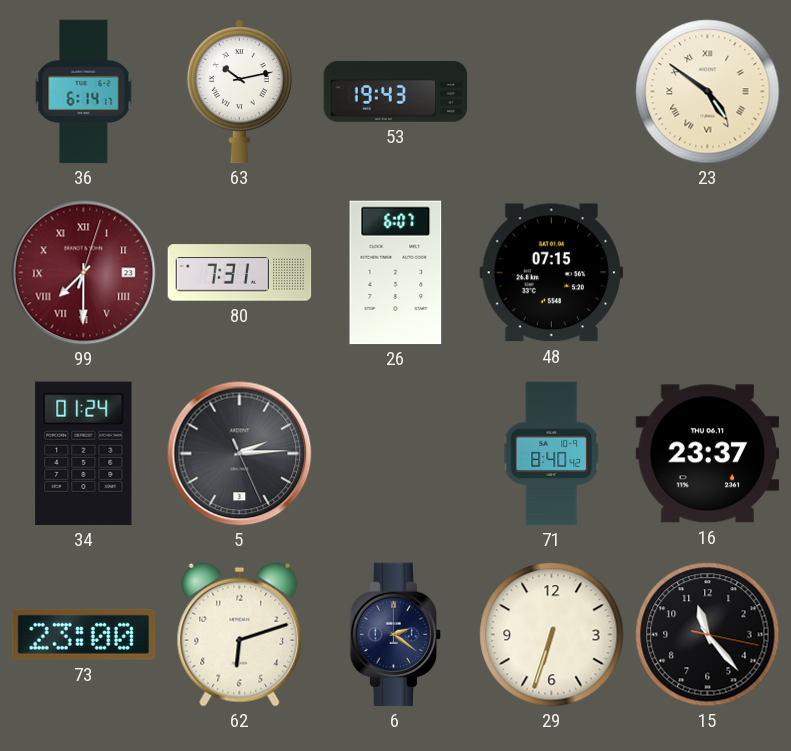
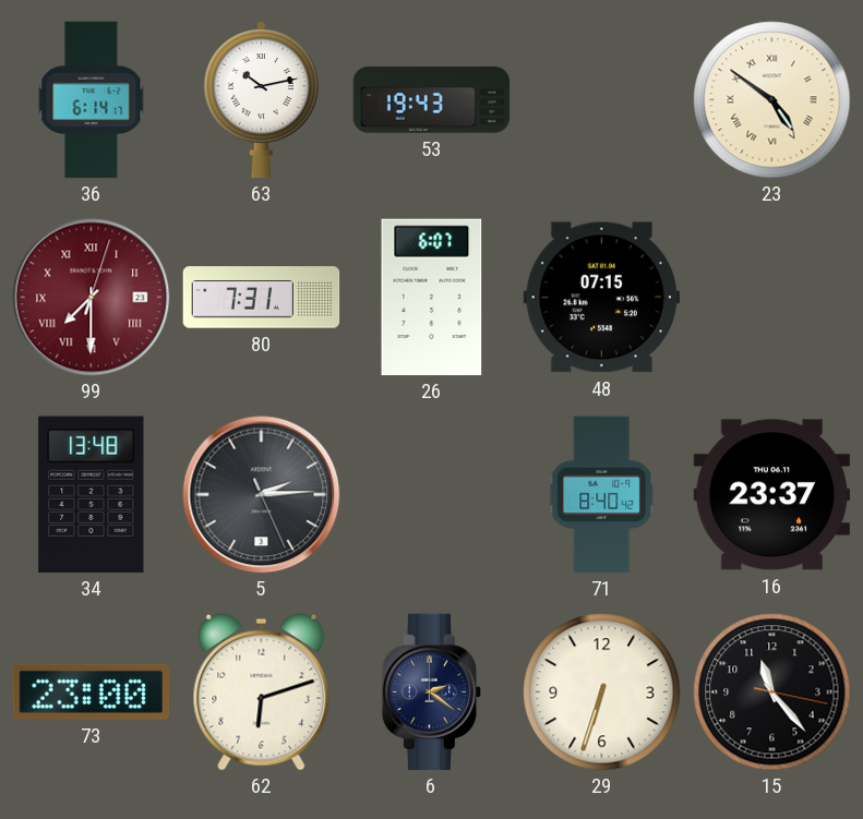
34: 01:24 -> 13:48
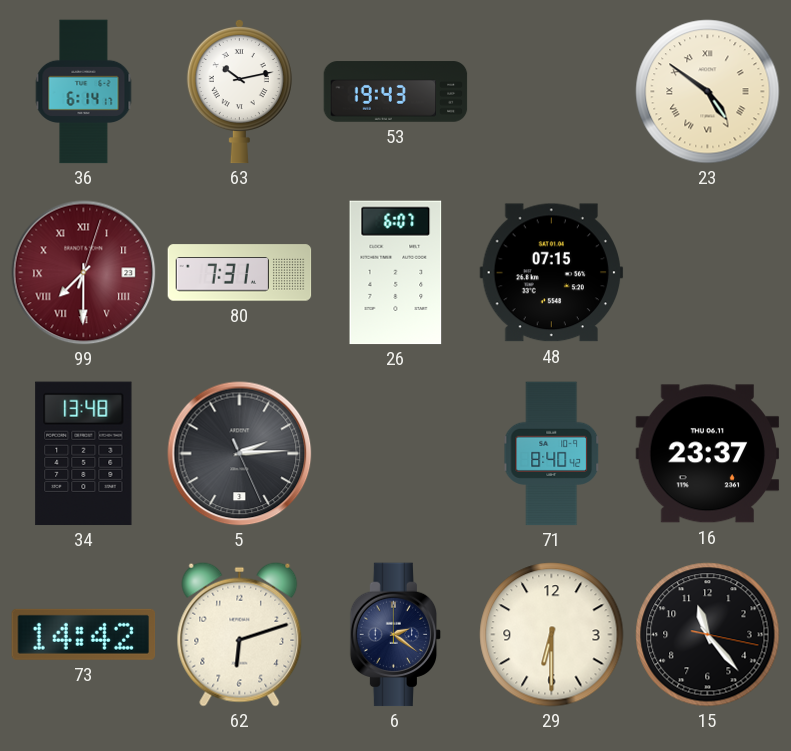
73: 23:00 -> 14:42
29: 6:33 -> 6:30
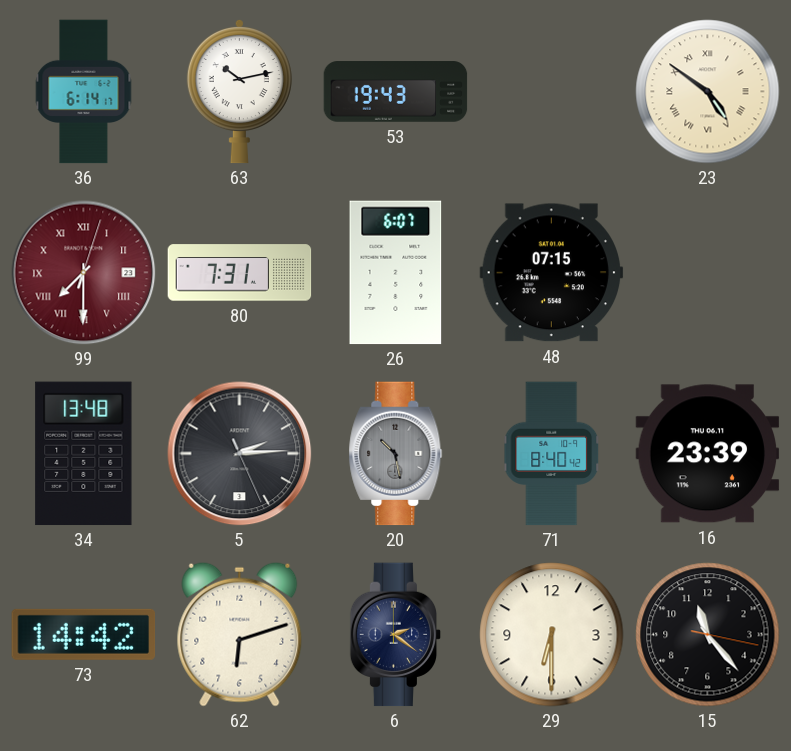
20: none -> 10:28
16: 23:37 -> 23:39
